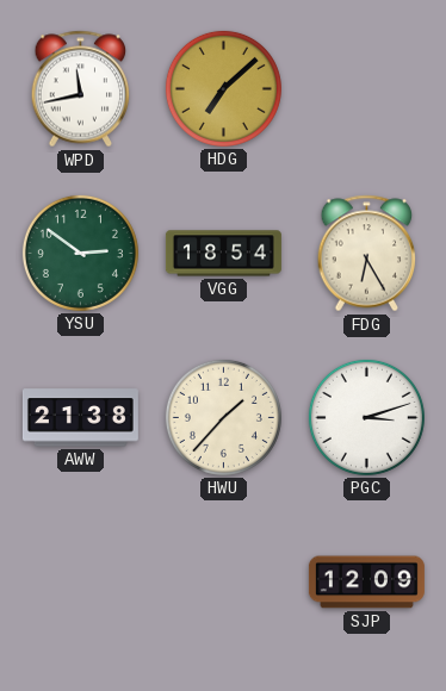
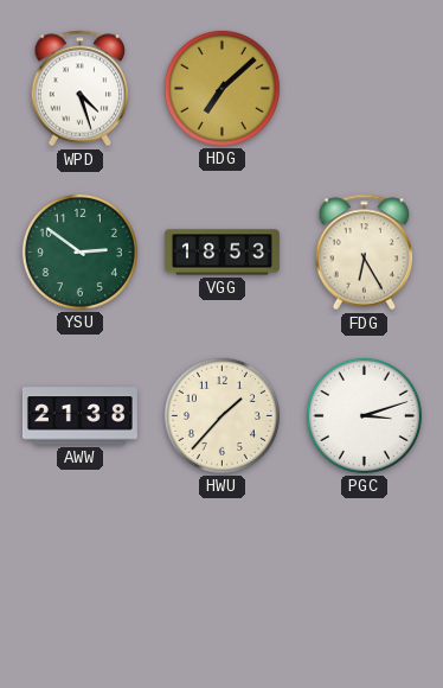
WPD: 11:43 -> 4:27
VGG: 18:54 -> 18:53
SJP: 12:09 -> none
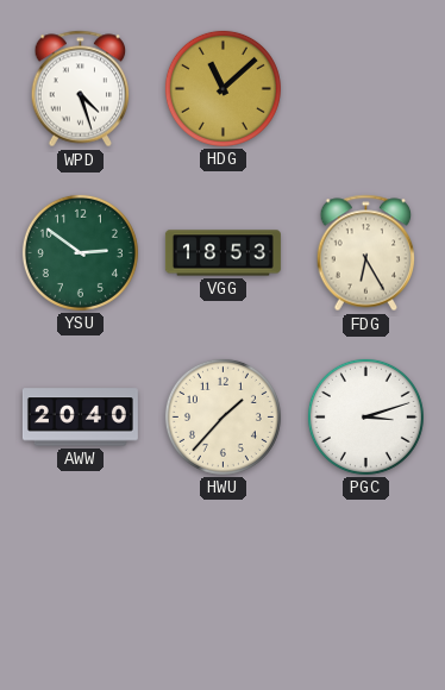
HDG: 7:08 -> 11:08
AWW: 21:38 -> 20:40
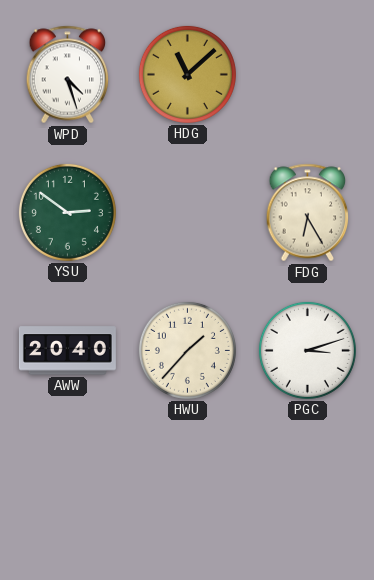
VGG: 18:53 -> none
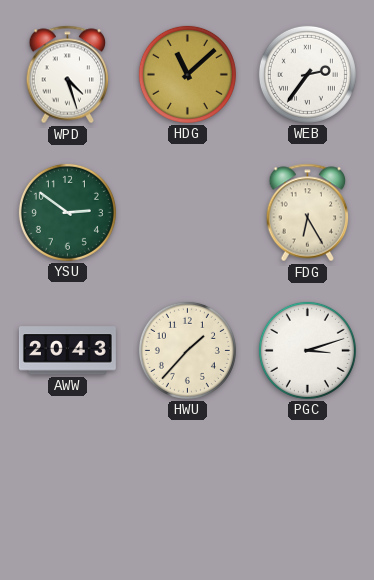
WEB: none -> 2:36
AWW: 20:40 -> 20:43
